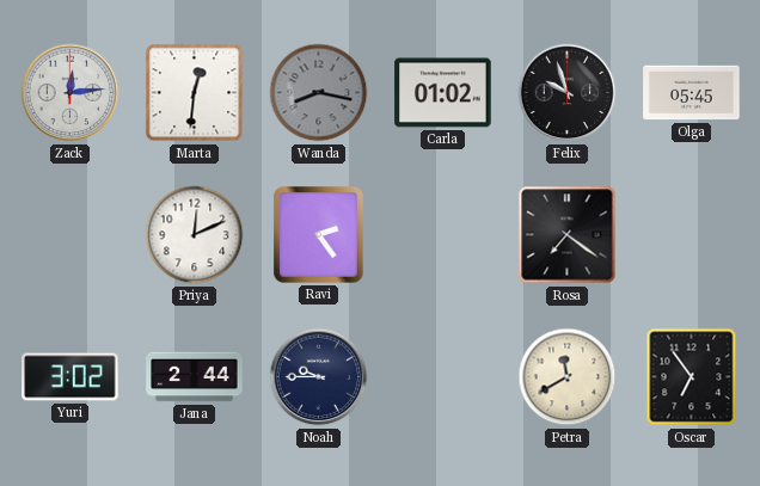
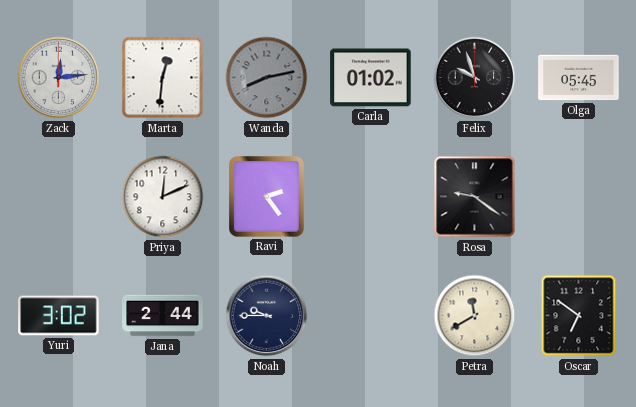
Wanda: 8:17 -> 8:13
Rosa: 7:21 -> 9:21
Oscar: 6:54 -> 6:51
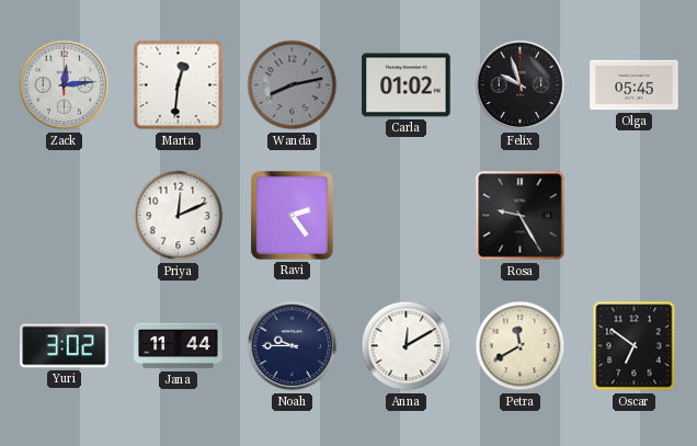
Rosa: 9:21 -> 9:25
Jana: 2:44 -> 11:44
Anna: none -> 12:10
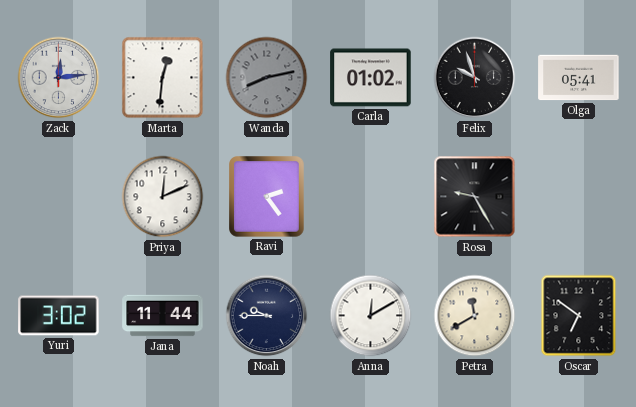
Olga: 05:45 -> 05:41
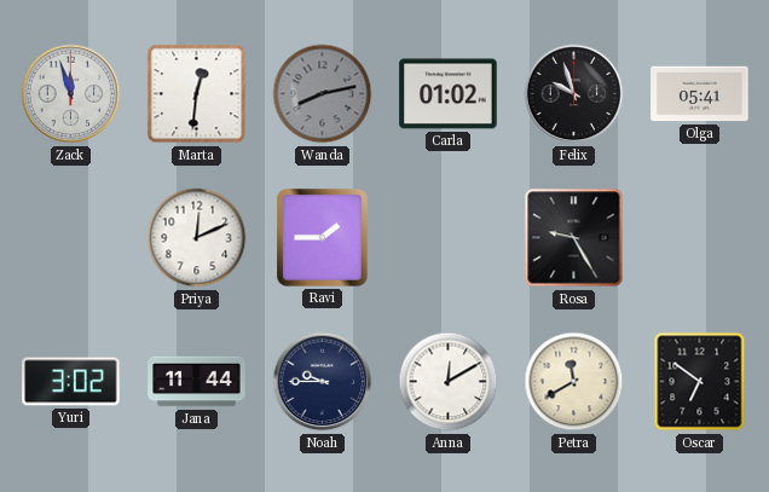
Zack: 12:14 -> 11:57
Ravi: 2:24 -> 1:45
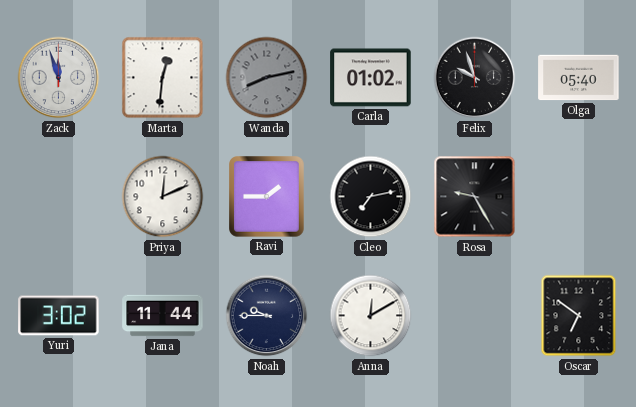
Olga: 05:41 -> 05:40
Cleo: none -> 7:13
Petra: 11:40 -> none
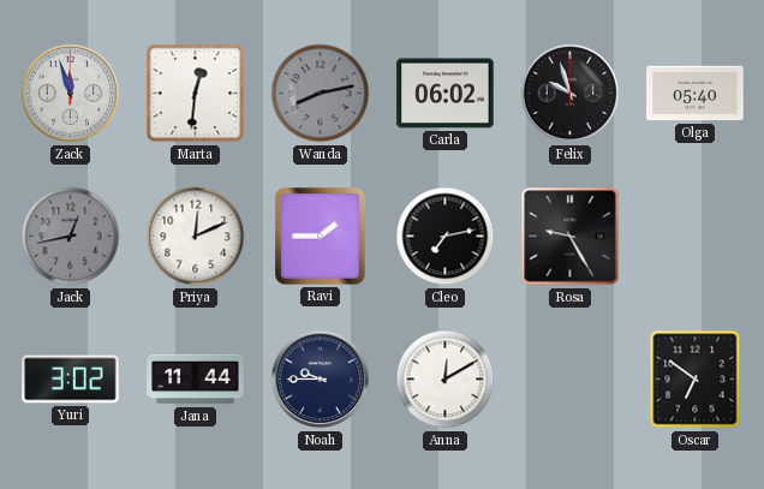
Carla: 01:02 -> 06:02
Jack: none -> 12:43
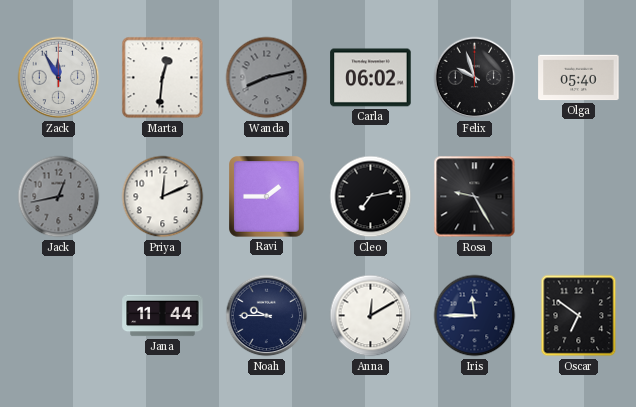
Zack: 11:57 -> 11:55
Yuri: 3:02 -> none
Iris: none -> 11:45
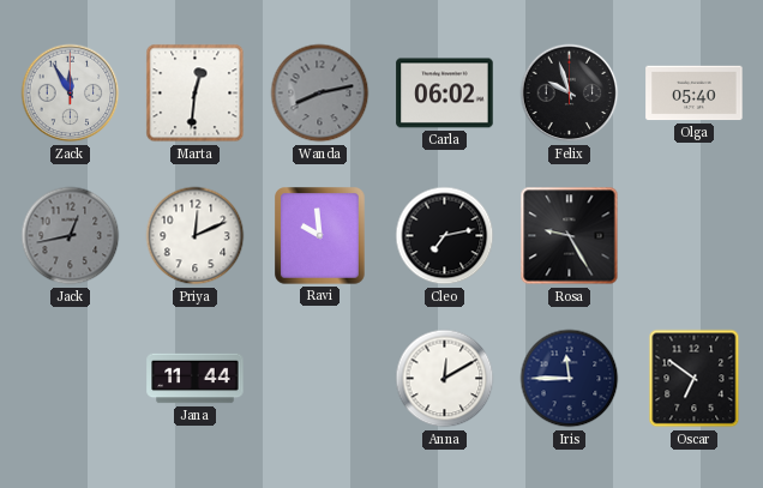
Ravi: 1:45 -> 9:59
Noah: 9:45 -> none
